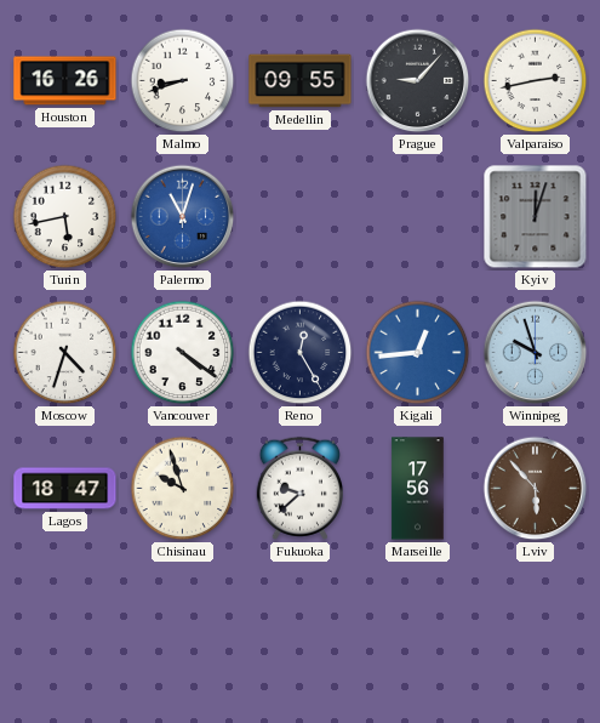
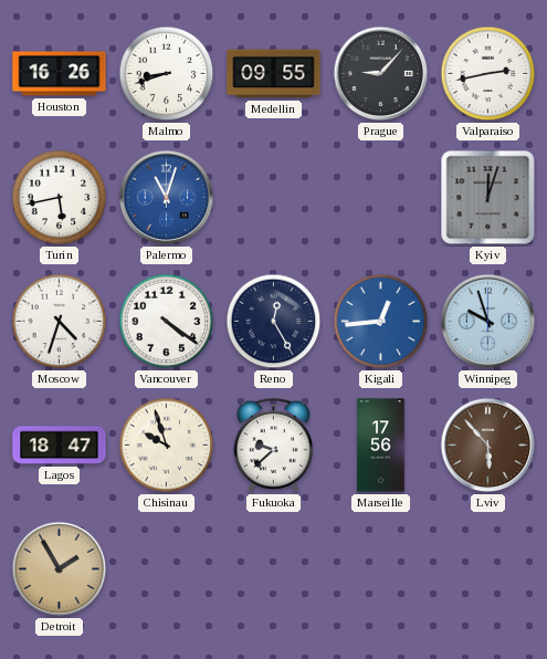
Detroit: none -> 1:55
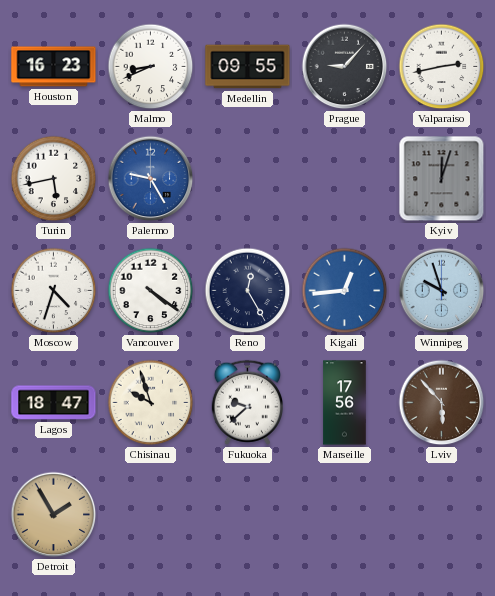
Houston: 16:26 -> 16:23
Malmo: 8:42 -> 8:41
Palermo: 11:03 -> 9:25
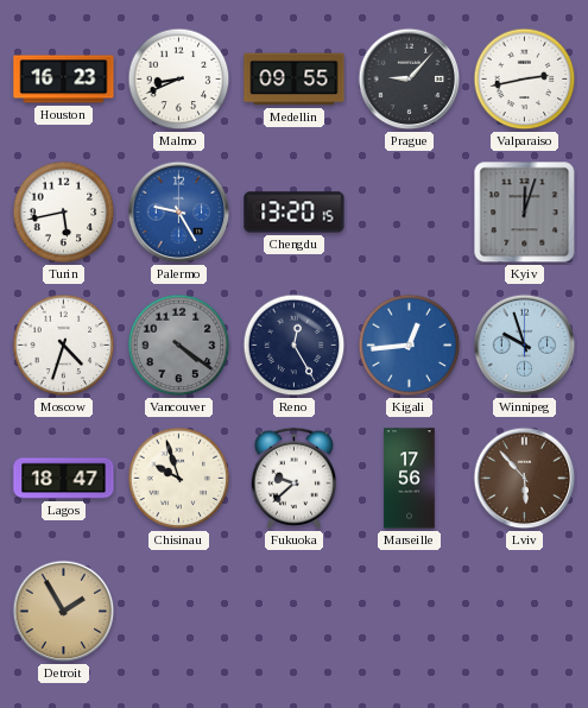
Chengdu: none -> 13:20
Vancouver dial: white -> grey
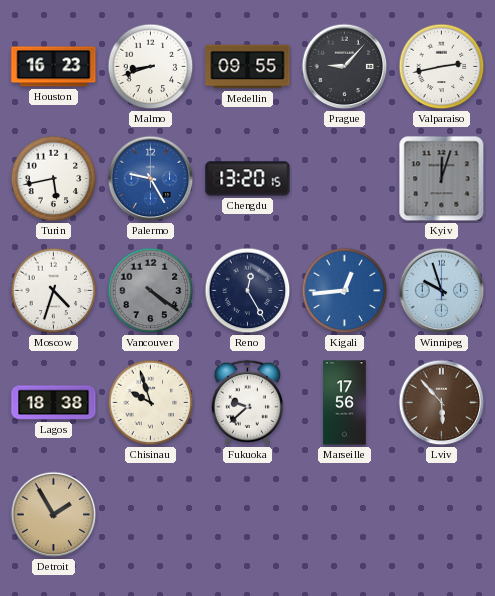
Malmo: 8:41 -> 8:42
Lagos: 18:47 -> 18:38
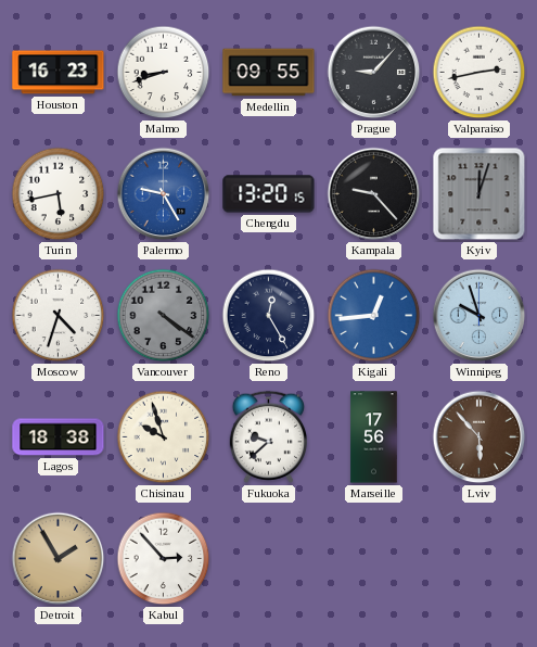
Kampala: none -> 9:23
Kabul: none -> 2:53
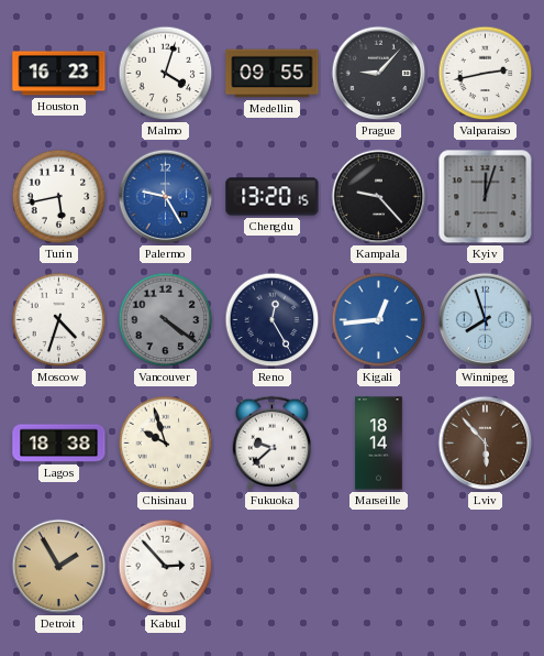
Malmo: 8:42 -> 4:03
Winnipeg: 9:57 -> 7:57
Marseille: 17:56 -> 18:14
